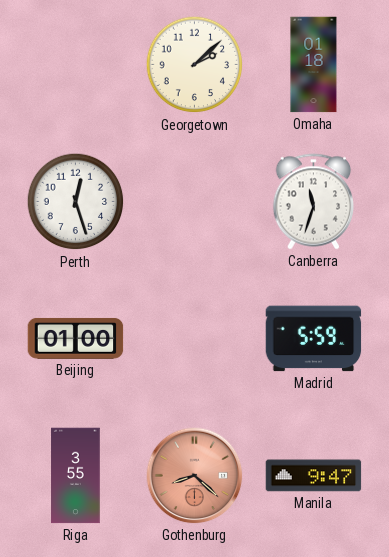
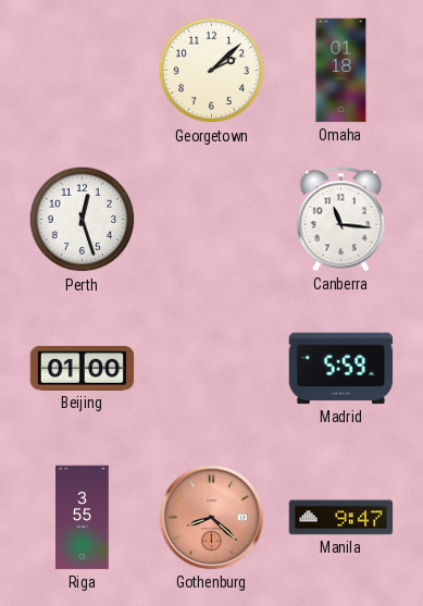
Canberra: 11:33 -> 11:16
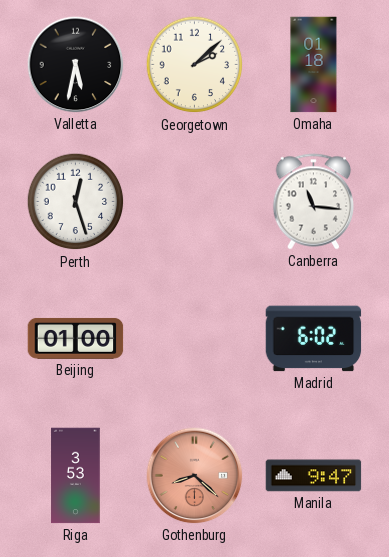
Valletta: none -> 5:32
Madrid: 5:59 -> 6:02
Riga: 3:55 -> 3:53
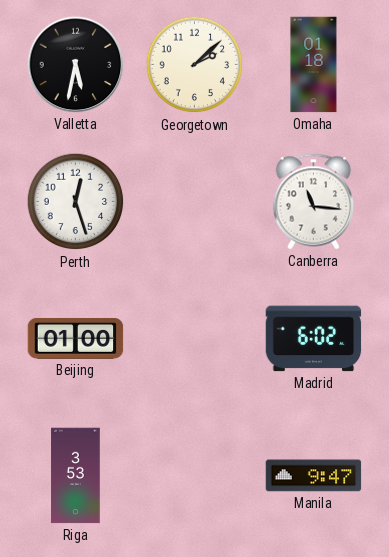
Gothenburg: 8:22 -> none
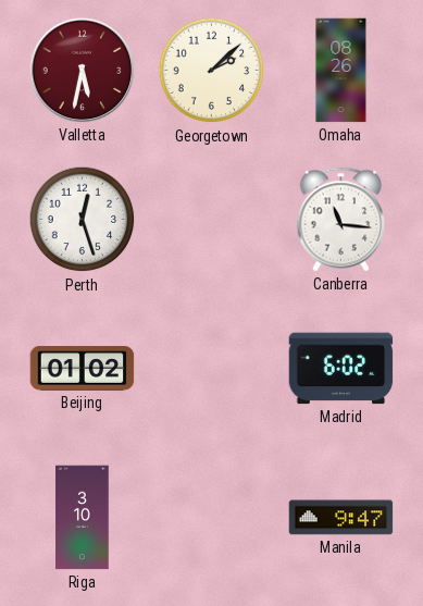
Valletta dial: black -> burgundy
Omaha: 01:18 -> 08:26
Beijing: 01:00 -> 01:02
Riga: 3:53 -> 3:10
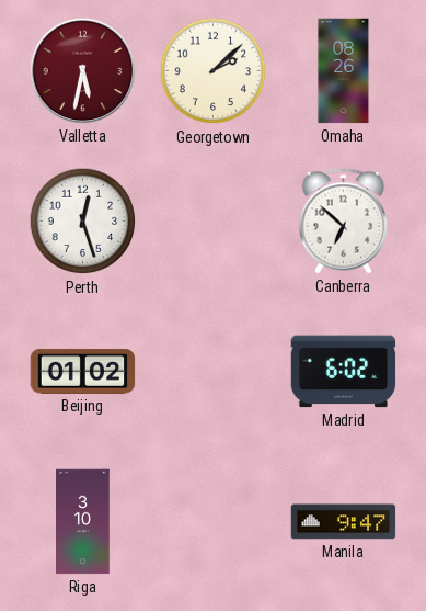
Canberra: 11:16 -> 6:52
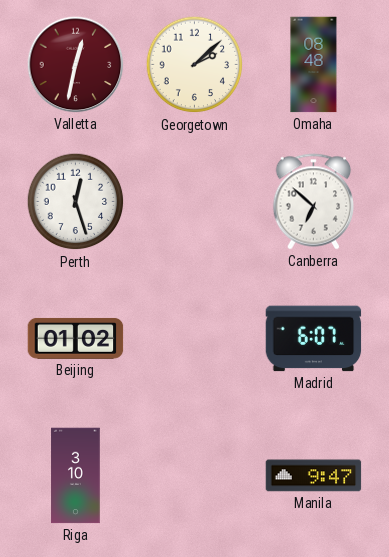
Valletta: 5:32 -> 12:32
Omaha: 08:26 -> 08:48
Madrid: 6:02 -> 6:07
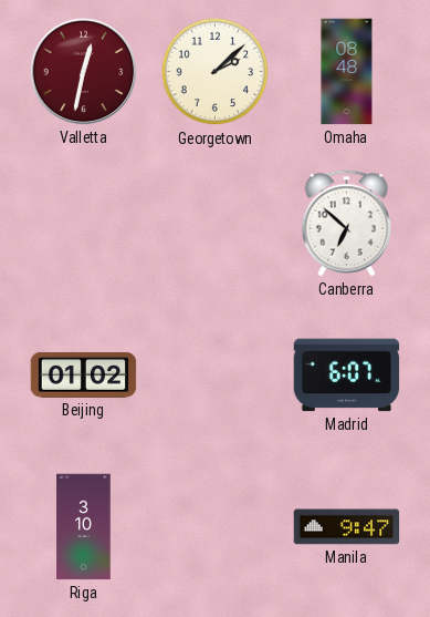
Perth: 12:27 -> none
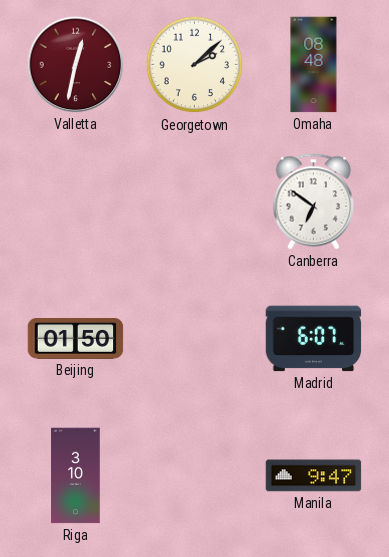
Canberra: 6:52 -> 6:51
Beijing: 01:02 -> 01:50
